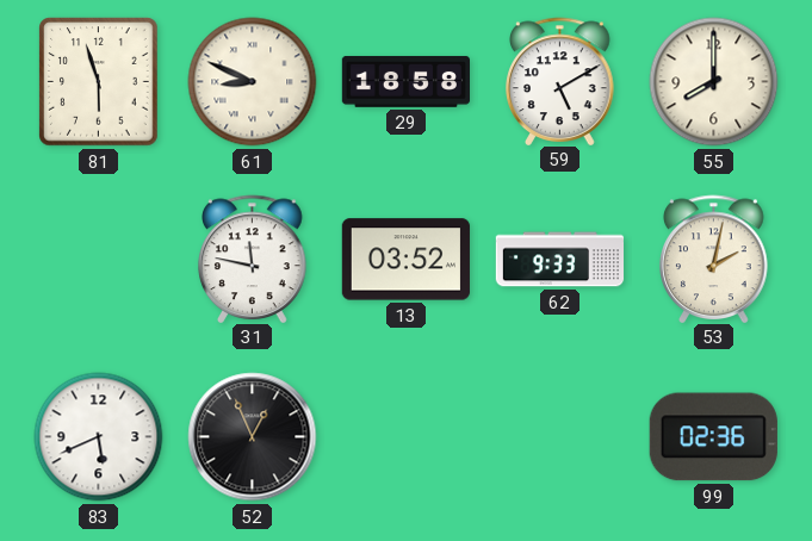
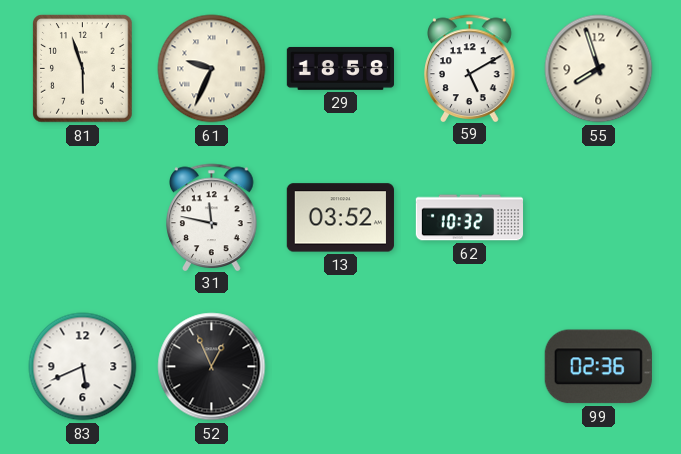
61: 8:49 -> 9:34
55: 8:00 -> 7:57
62: 9:33 -> 10:32
53: 2:02 -> none
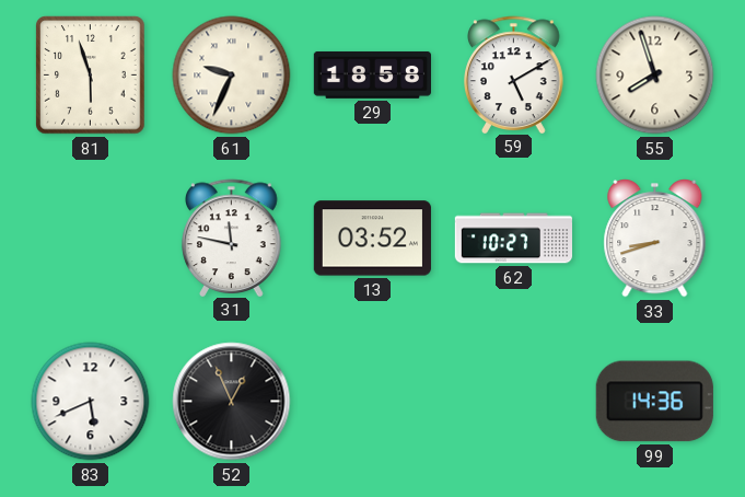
62: 10:32 -> 10:27
33: none -> 8:42
99: 02:36 -> 14:36
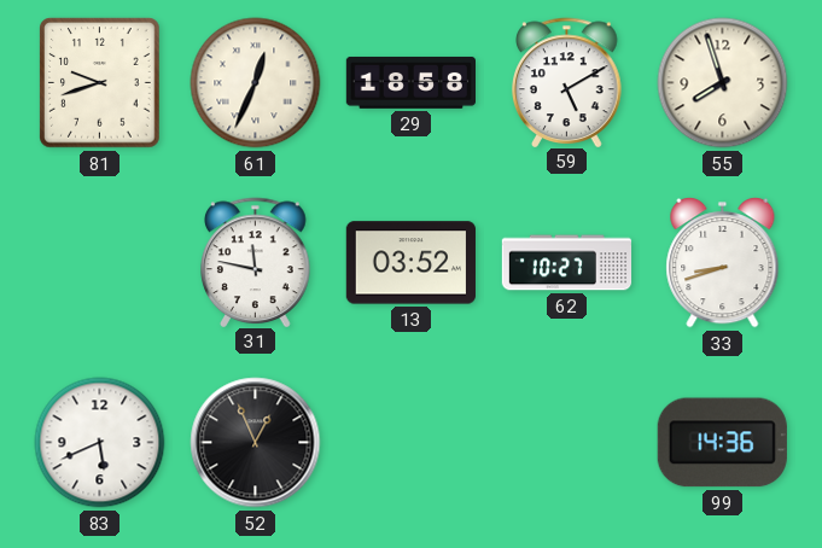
81: 5:57 -> 9:42
61: 9:34 -> 12:34
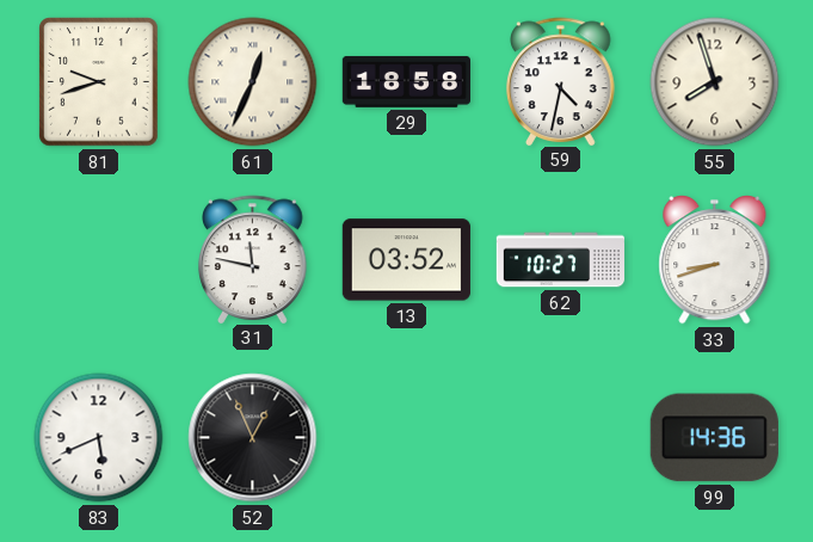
59: 5:10 -> 4:32
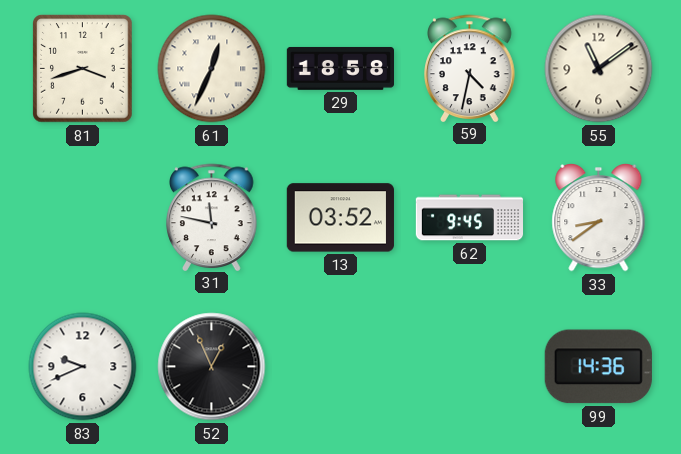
81: 9:42 -> 3:42
55: 7:57 -> 11:09
62: 10:27 -> 9:45
33: 8:42 -> 8:39
83: 5:41 -> 9:41
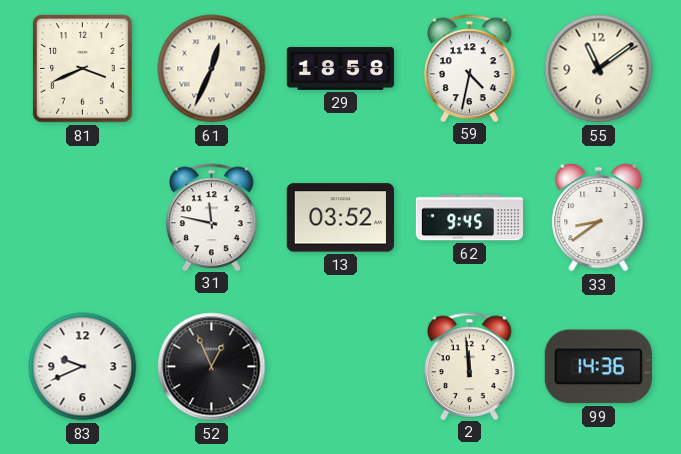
81: 3:42 -> 3:41
2: none -> 11:59
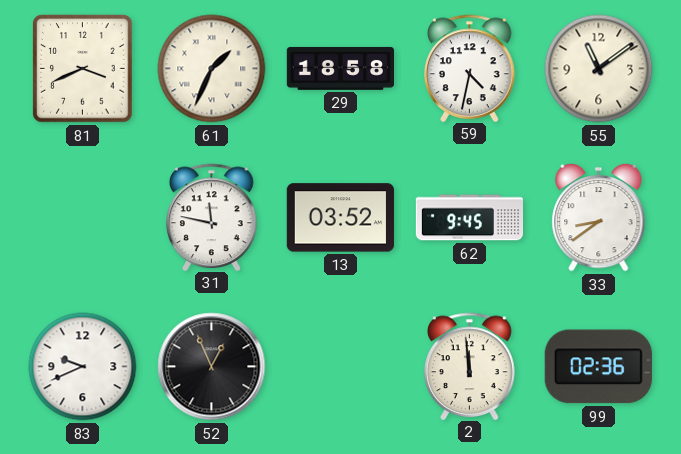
61: 12:34 -> 1:34
99: 14:36 -> 02:36
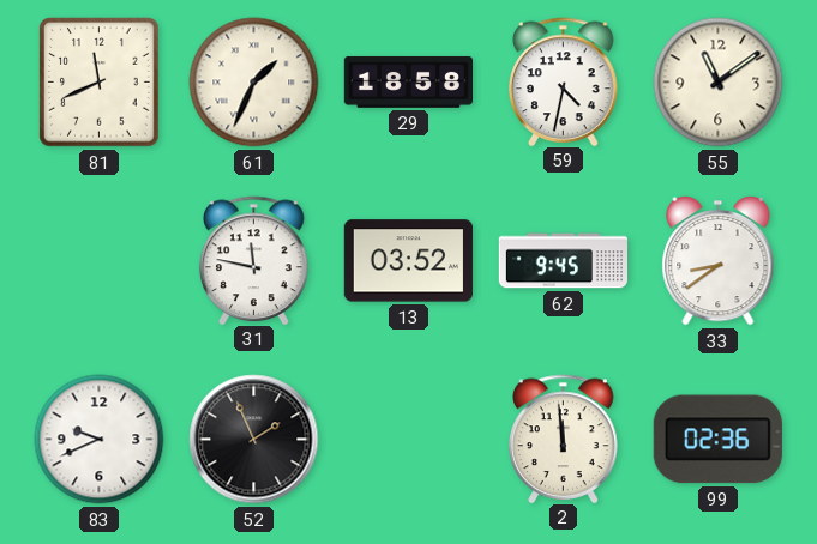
81: 3:41 -> 11:41
52: 12:56 -> 1:56
